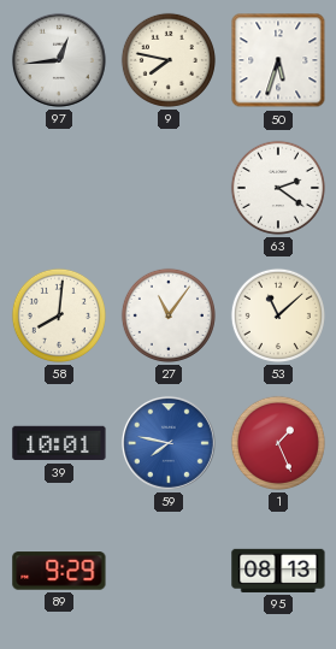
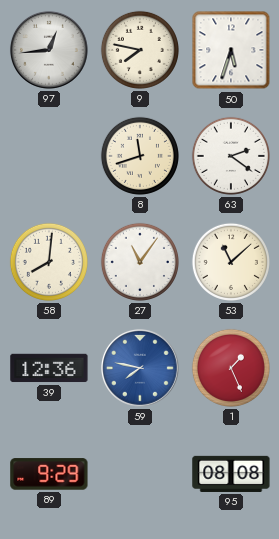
8: none -> 11:42
39: 10:01 -> 12:36
95: 08:13 -> 08:08
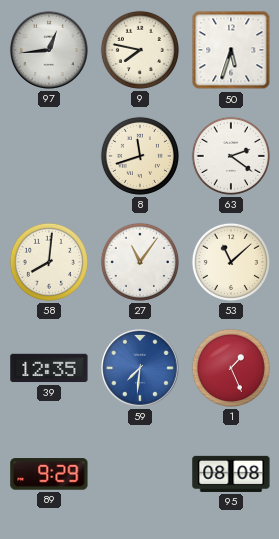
39: 12:36 -> 12:35
59: 7:47 -> 7:31
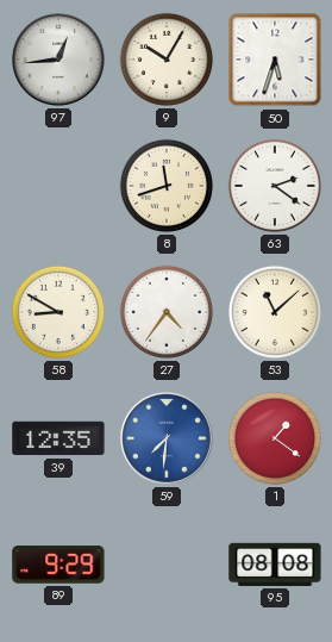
9: 7:47 -> 10:05
58: 8:01 -> 8:50
27: 11:06 -> 4:36
1: 1:26 -> 1:21
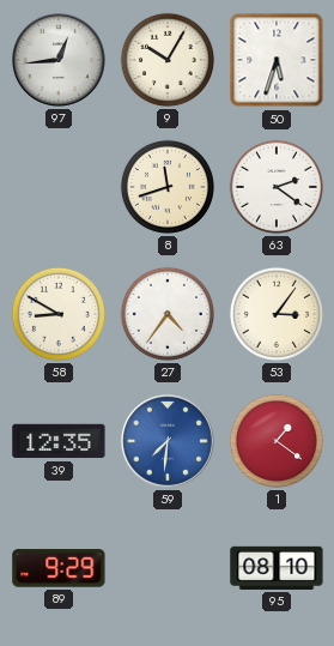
53: 11:08 -> 3:06
95: 08:08 -> 08:10
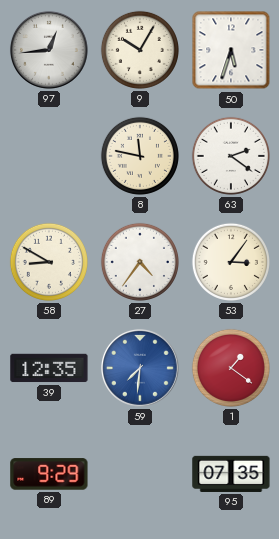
8: 11:42 -> 11:47
95: 08:10 -> 07:35
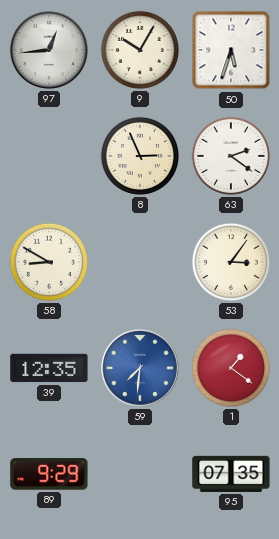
8: 11:47 -> 2:56
27: 4:36 -> none
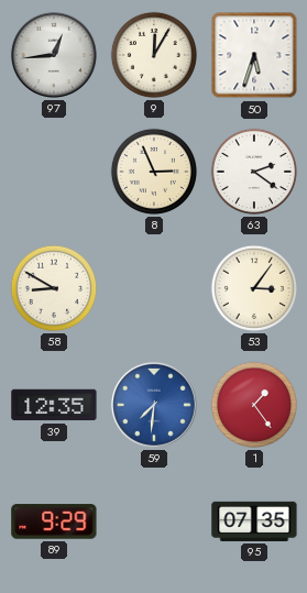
9: 10:05 -> 12:05
1: 1:21 -> 1:24
